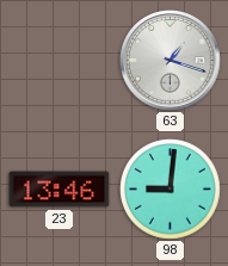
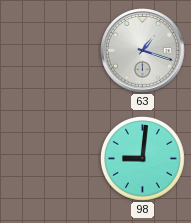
23: 13:46 -> none
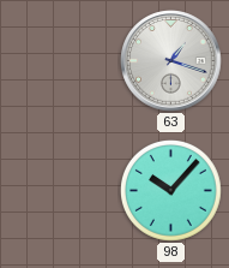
98: 9:01 -> 10:07
